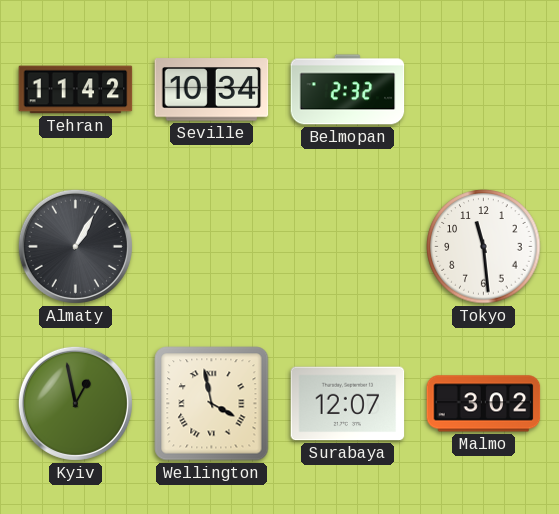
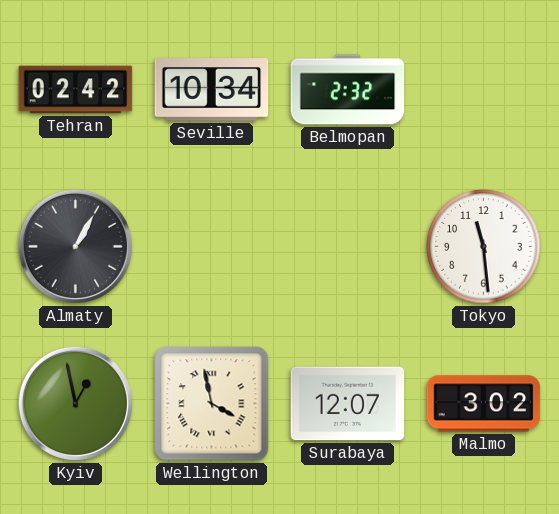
Tehran: 11:42 -> 02:42
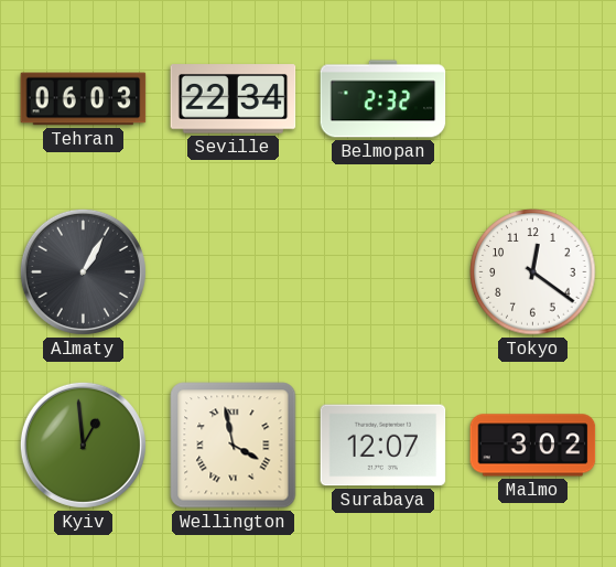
Tehran: 02:42 -> 06:03
Seville: 10:34 -> 22:34
Tokyo: 11:29 -> 12:21
Kyiv: 12:58 -> 12:59
